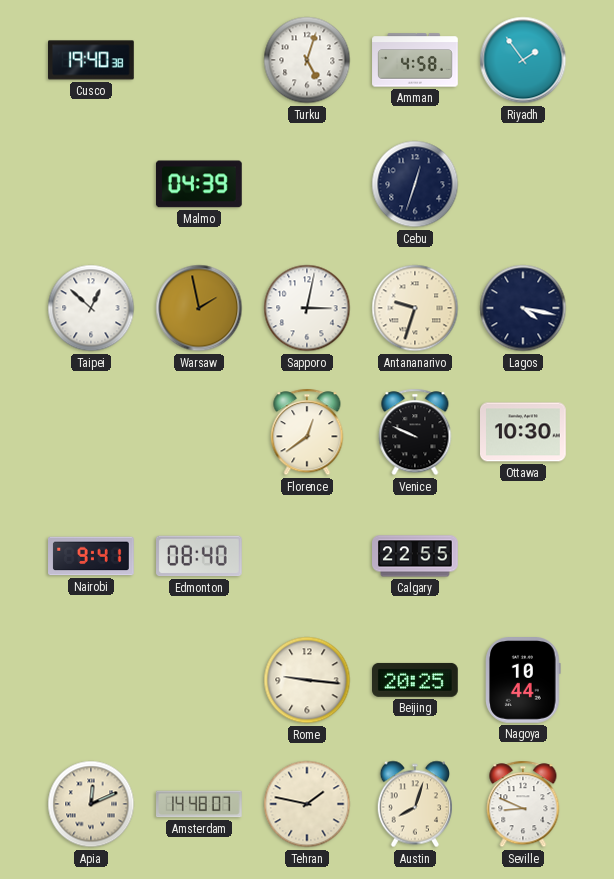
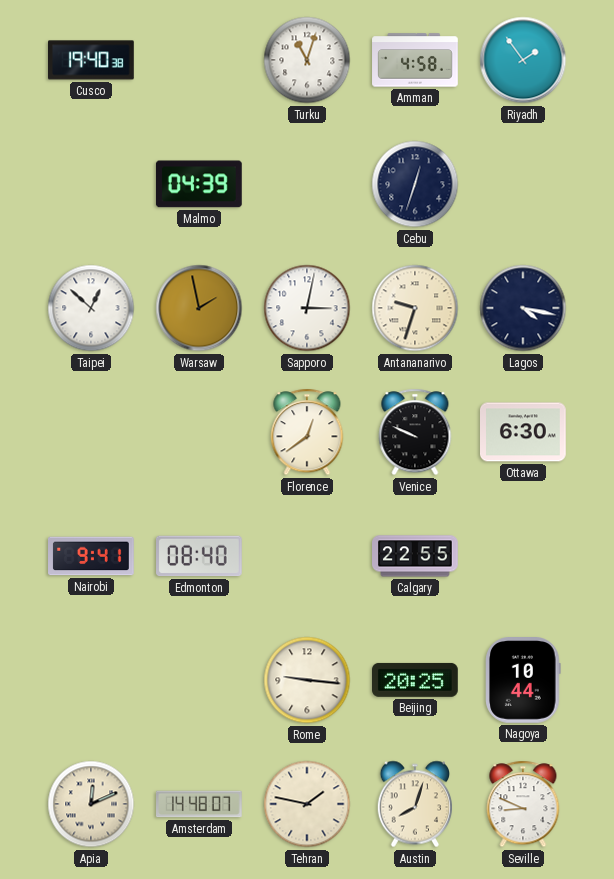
Turku: 5:03 -> 11:03
Ottawa: 10:30 -> 6:30
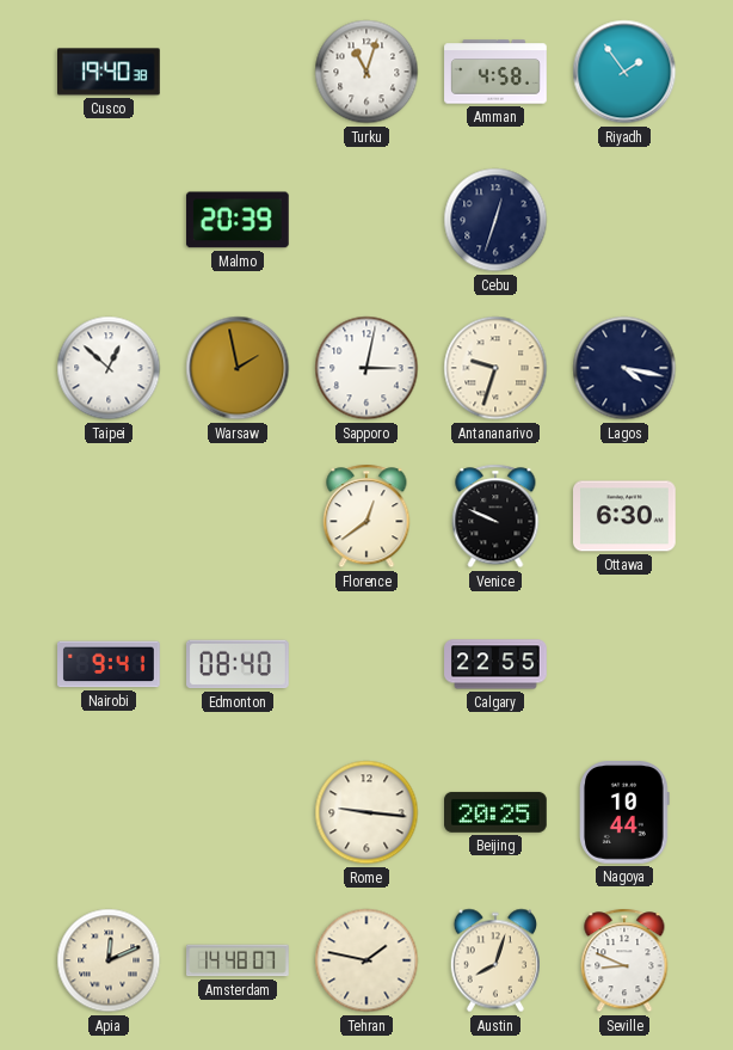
Malmo: 04:39 -> 20:39
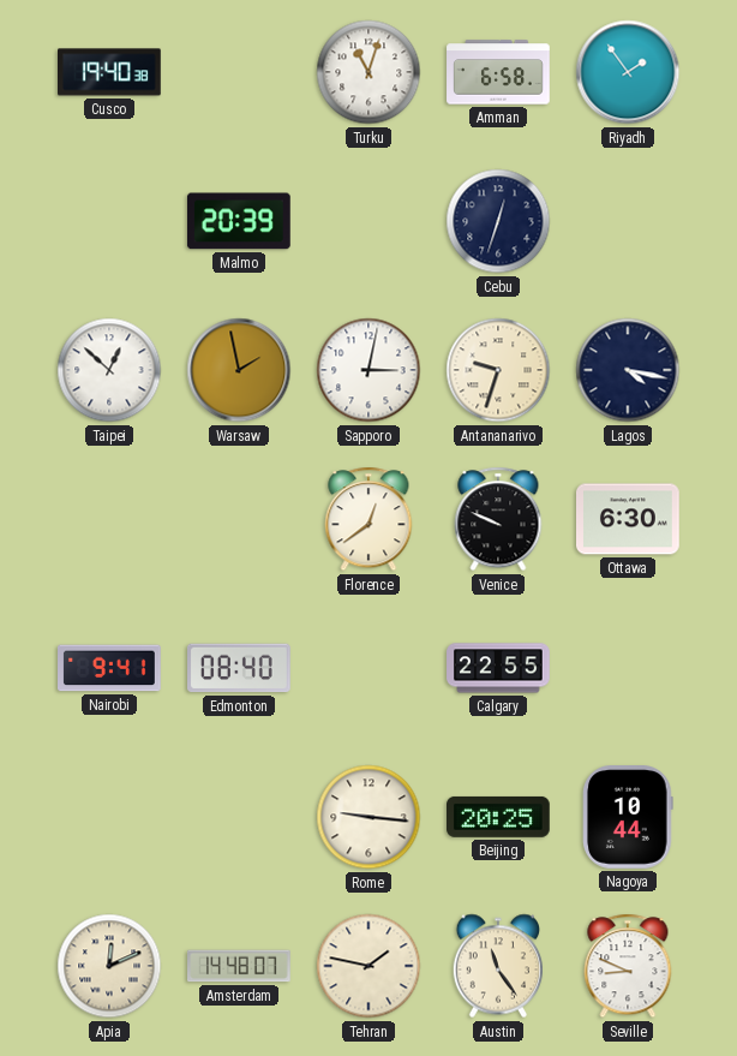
Amman: 4:58 -> 6:58
Austin: 8:03 -> 11:24
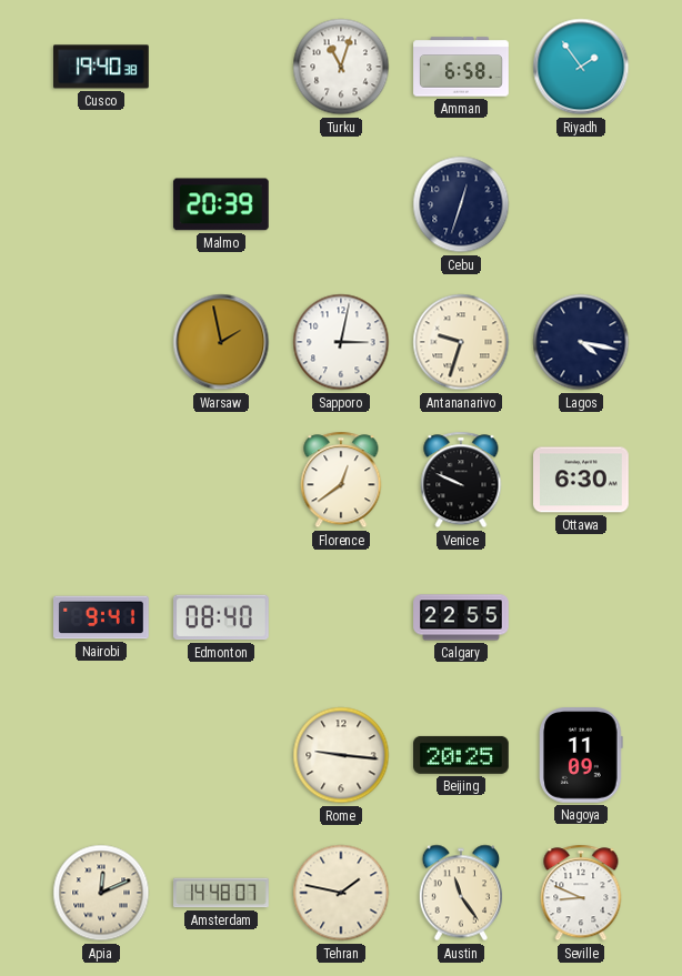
Taipei: 12:52 -> none
Nagoya: 10:44 -> 11:09
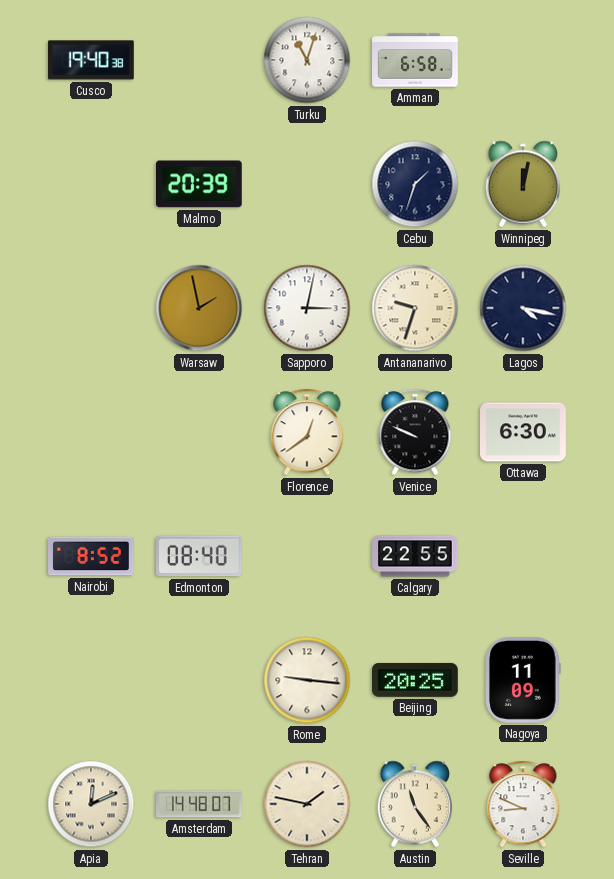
Riyadh: 1:54 -> none
Cebu: 12:33 -> 1:33
Winnipeg: none -> 12:02
Nairobi: 9:41 -> 8:52
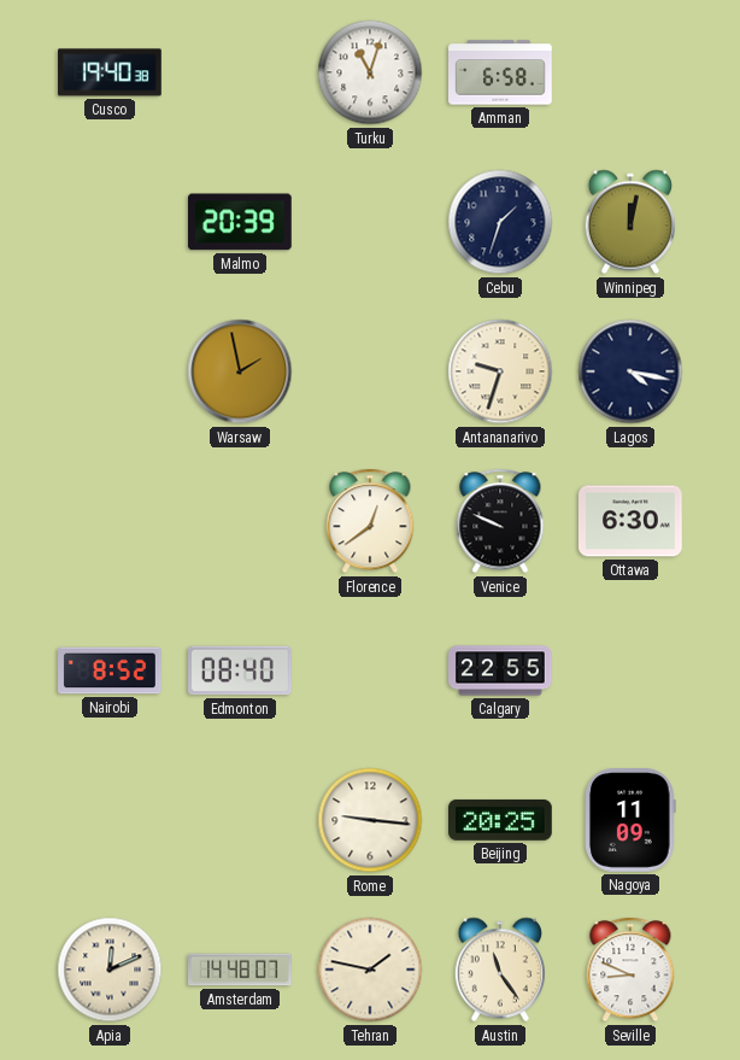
Sapporo: 3:02 -> none
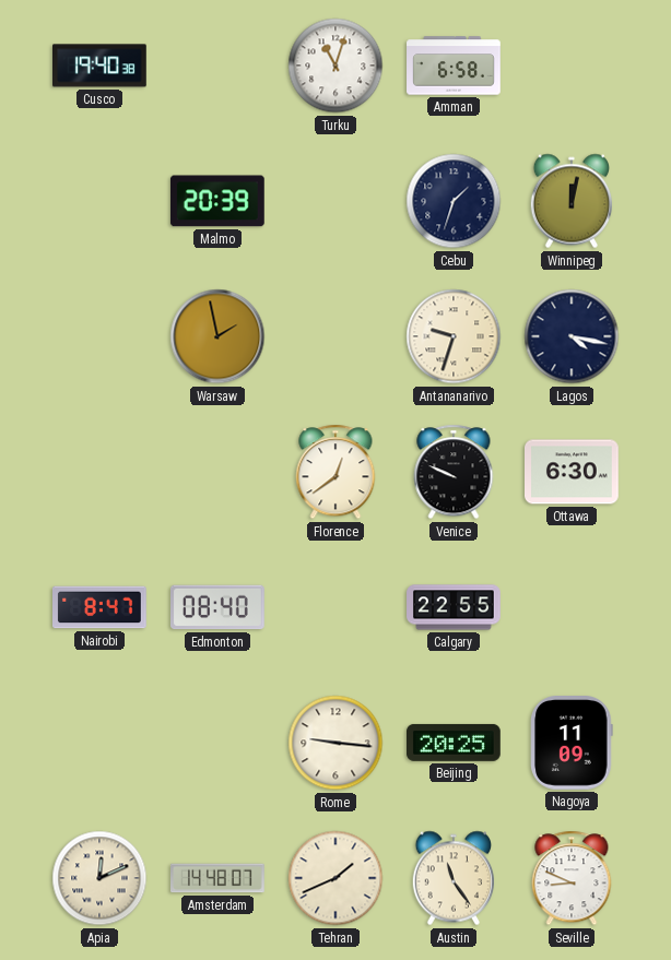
Nairobi: 8:52 -> 8:47
Tehran: 1:47 -> 1:41
